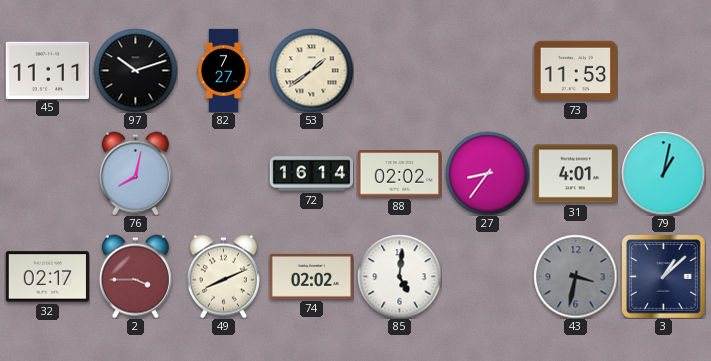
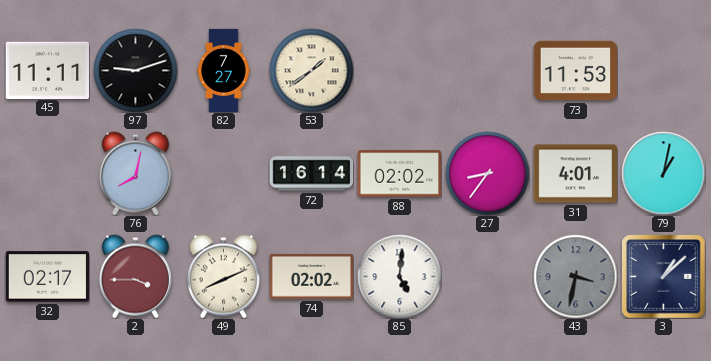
97: 10:12 -> 9:12
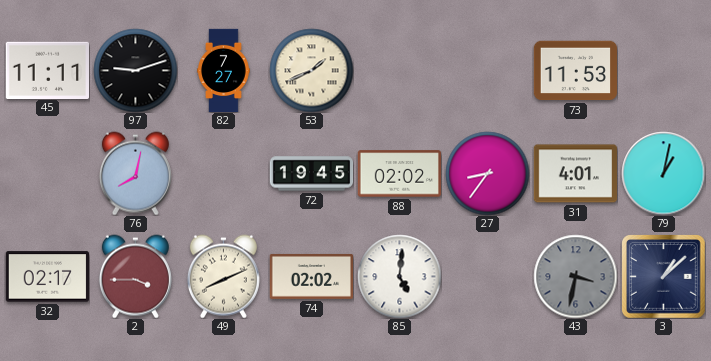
53: 1:39 -> 1:41
72: 16:14 -> 19:45
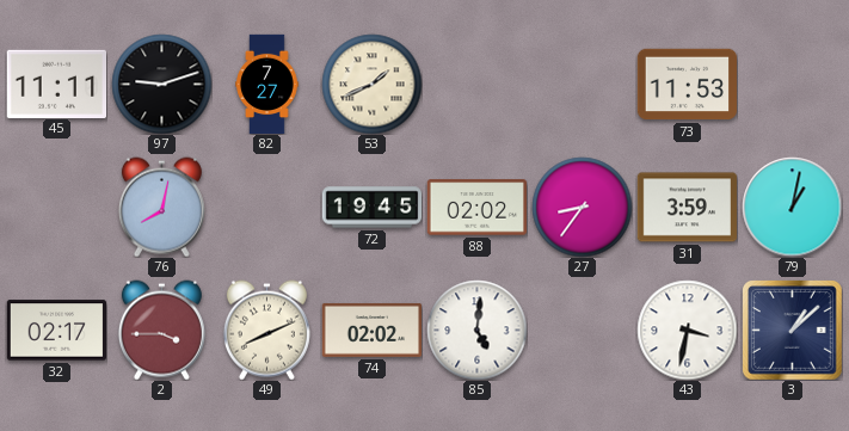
31: 4:01 -> 3:59
43 dial: grey -> white
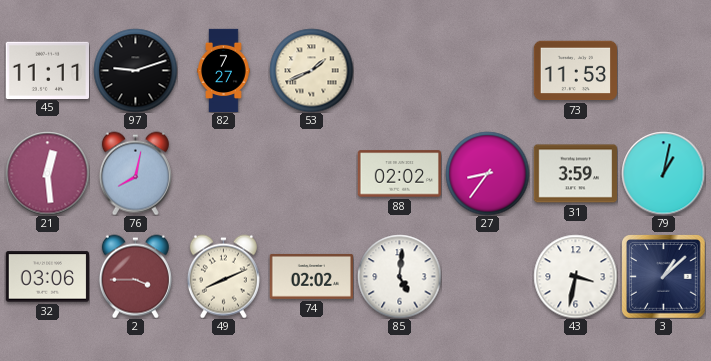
21: none -> 12:29
72: 19:45 -> none
32: 02:17 -> 03:06
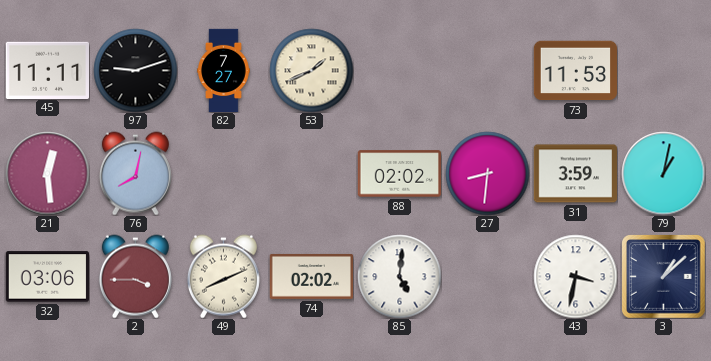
27: 8:36 -> 8:31
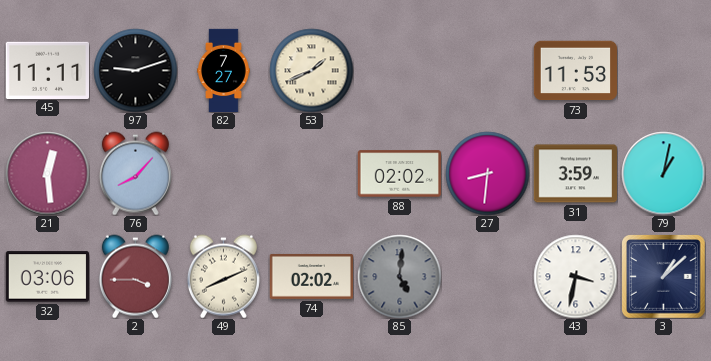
76: 8:02 -> 8:07
85 dial: white -> grey
